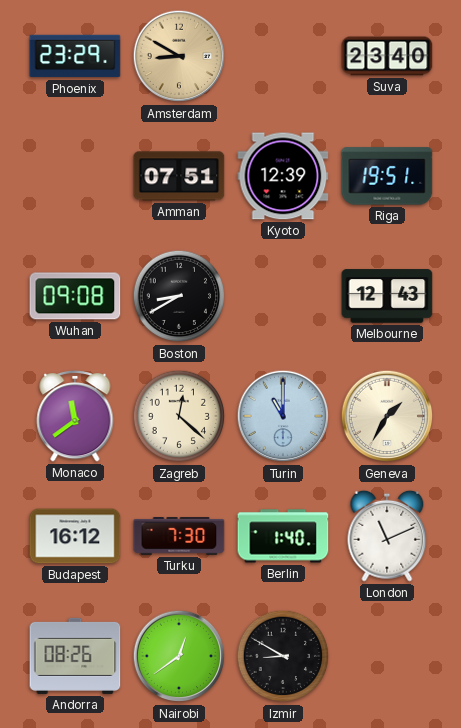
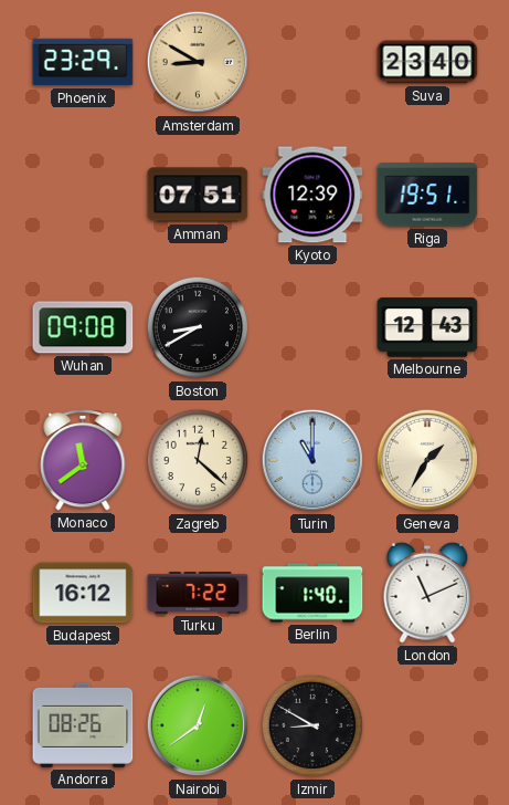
Turku: 7:30 -> 7:22
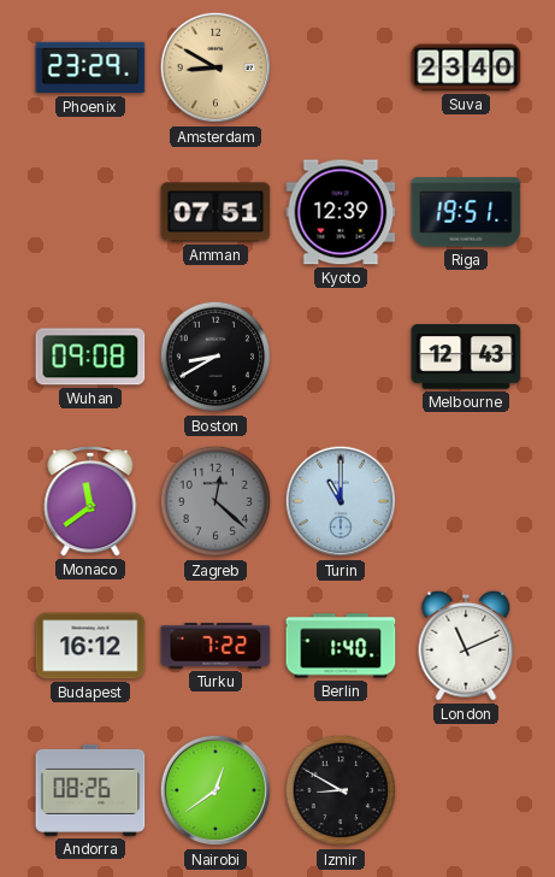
Zagreb dial: cream -> grey
Geneva: 1:35 -> none
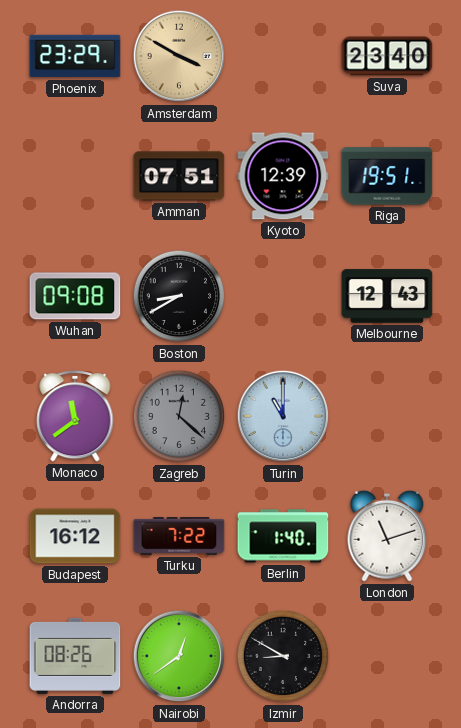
Amsterdam: 8:50 -> 3:50
London: 11:11 -> 11:12
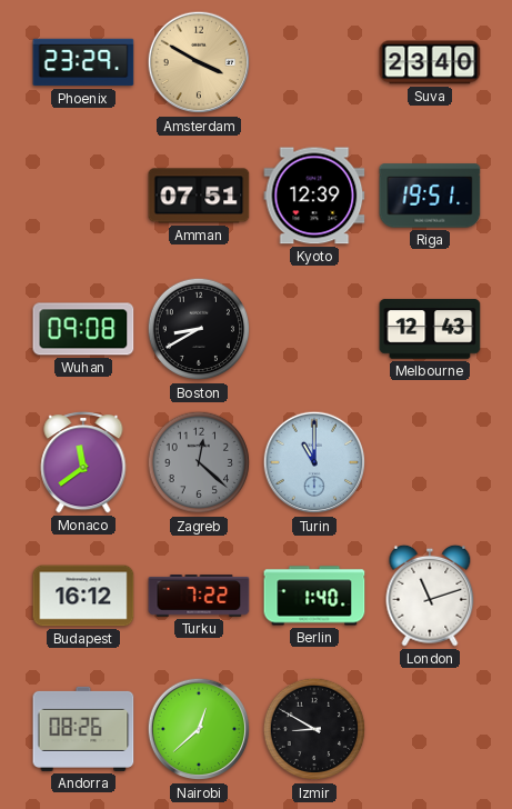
Nairobi: 12:39 -> 12:38
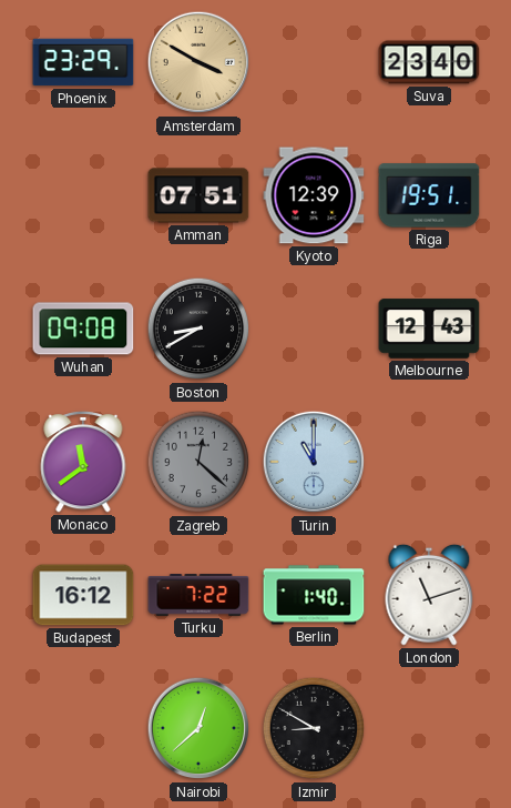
Andorra: 08:26 -> none
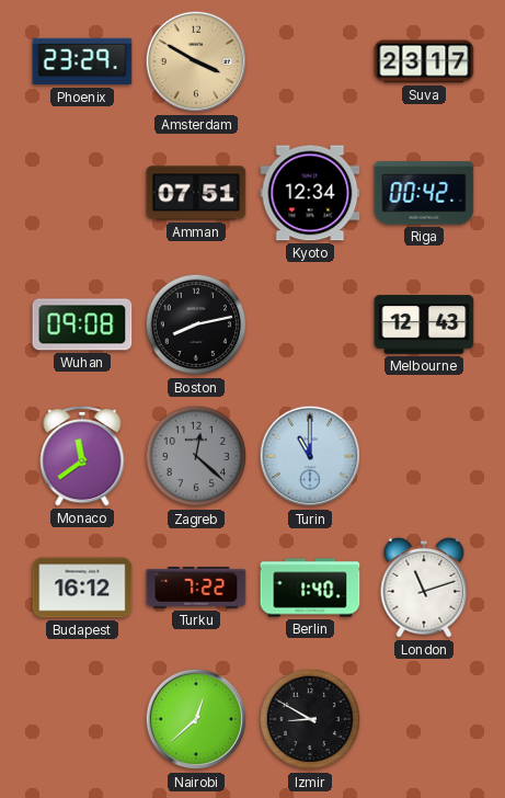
Suva: 23:40 -> 23:17
Kyoto: 12:39 -> 12:34
Riga: 19:51 -> 00:42
Boston: 8:40 -> 8:13
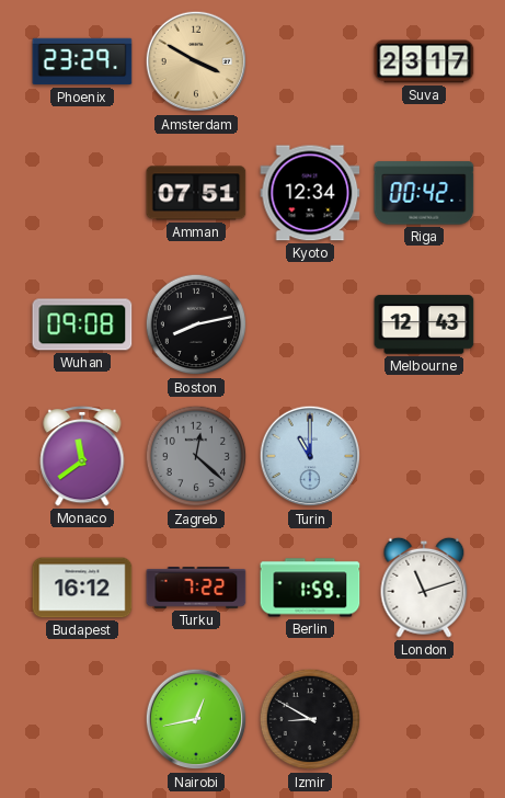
Berlin: 1:40 -> 1:59
Nairobi: 12:38 -> 12:43
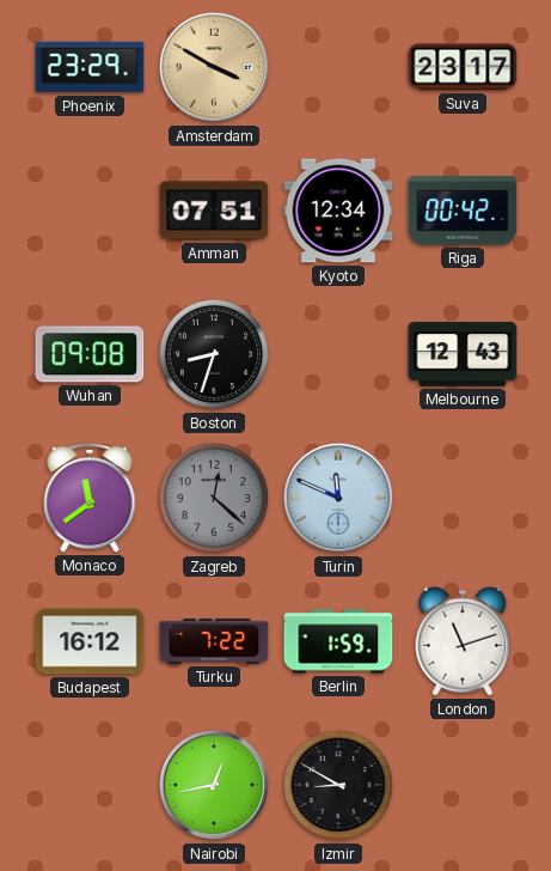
Boston: 8:13 -> 8:33
Turin: 11:00 -> 11:49
